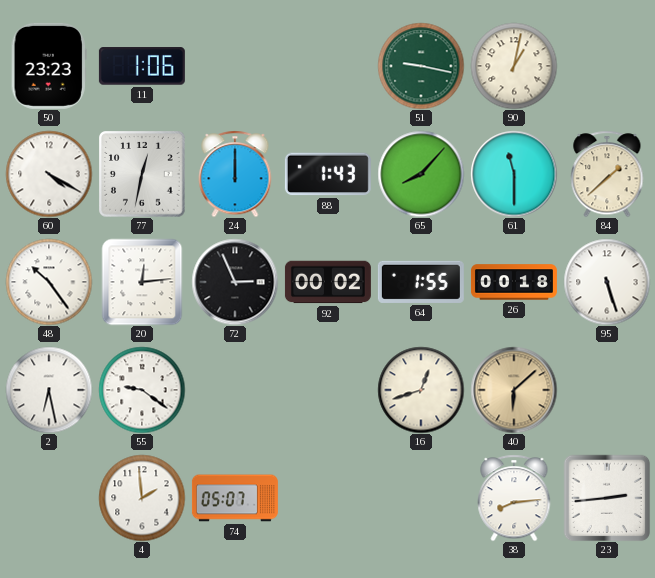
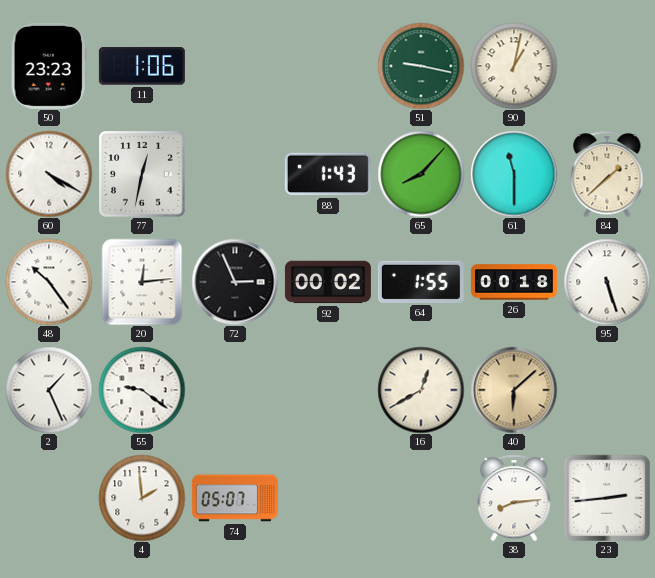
24: 12:00 -> none
2: 6:28 -> 1:26
16: 12:42 -> 12:40
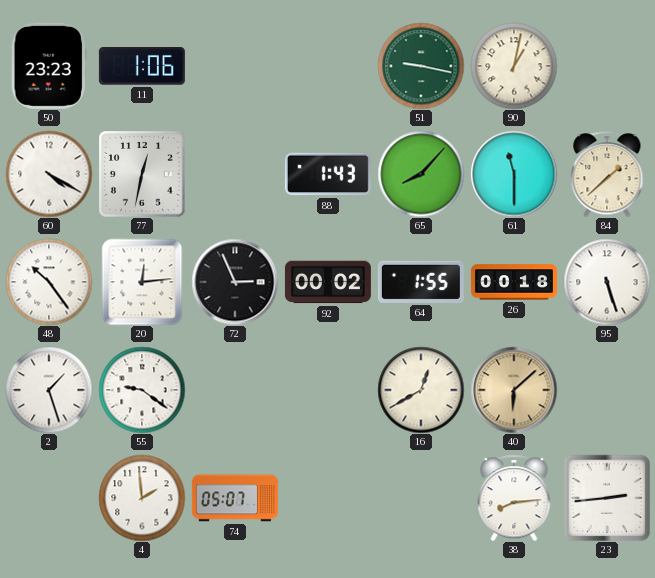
2: 1:26 -> 1:27
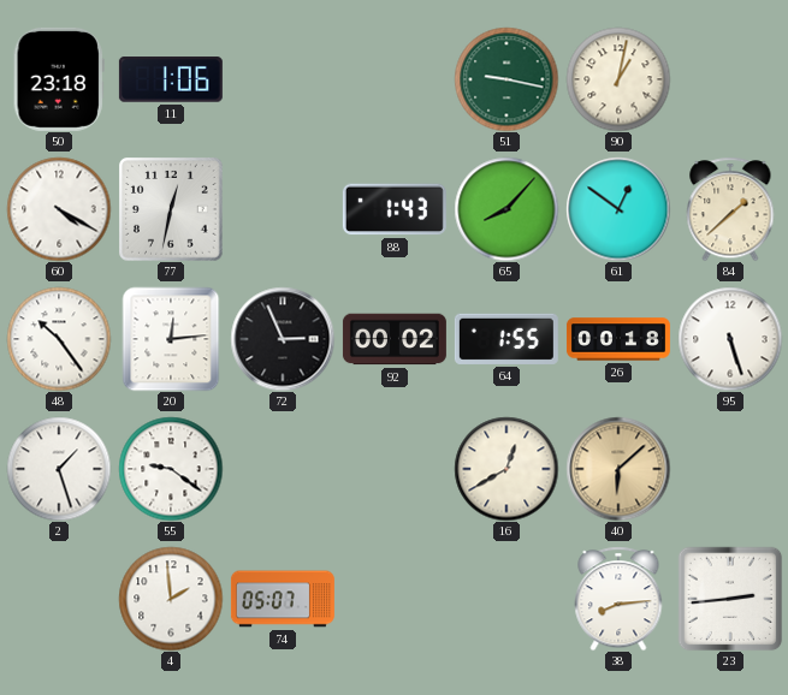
50: 23:23 -> 23:18
61: 11:30 -> 12:51
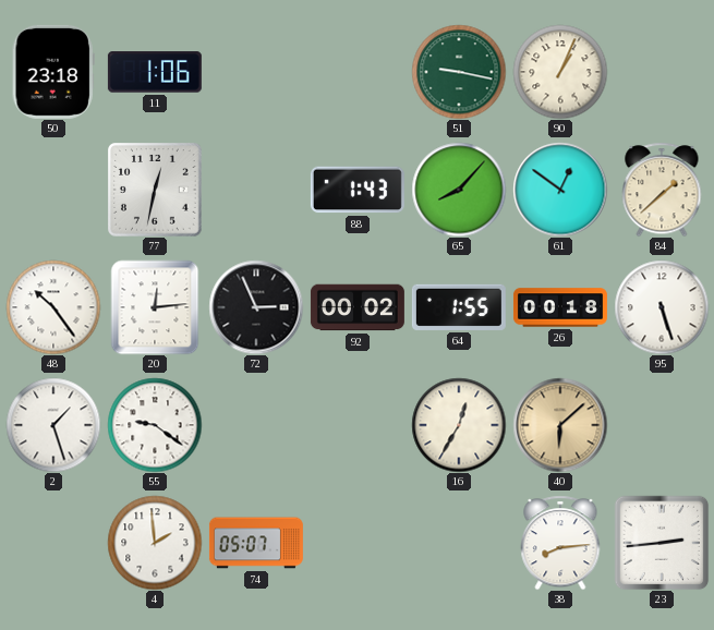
90: 1:02 -> 1:04
60: 4:20 -> none
16: 12:40 -> 12:35
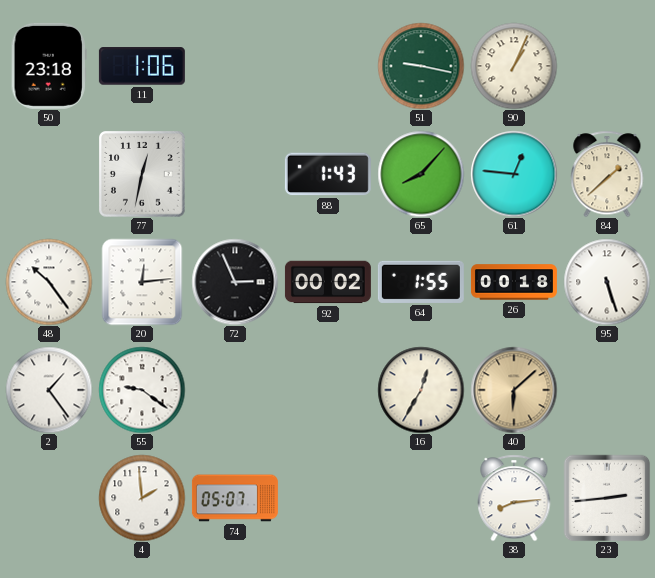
61: 12:51 -> 12:46
2: 1:27 -> 1:24
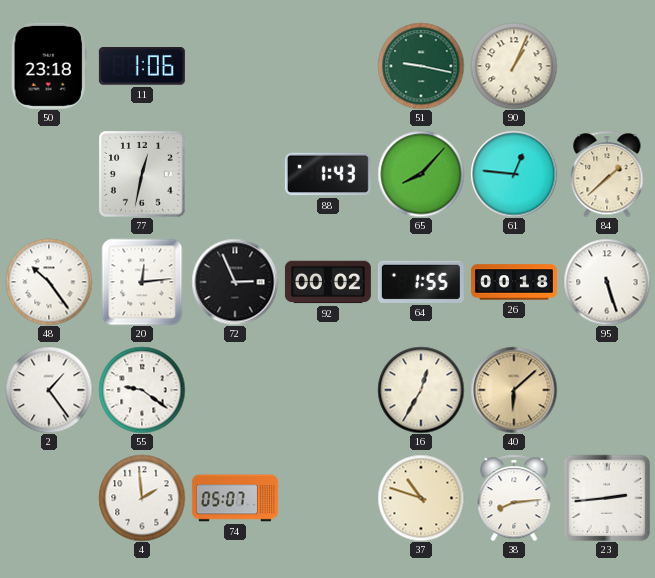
37: none -> 10:48
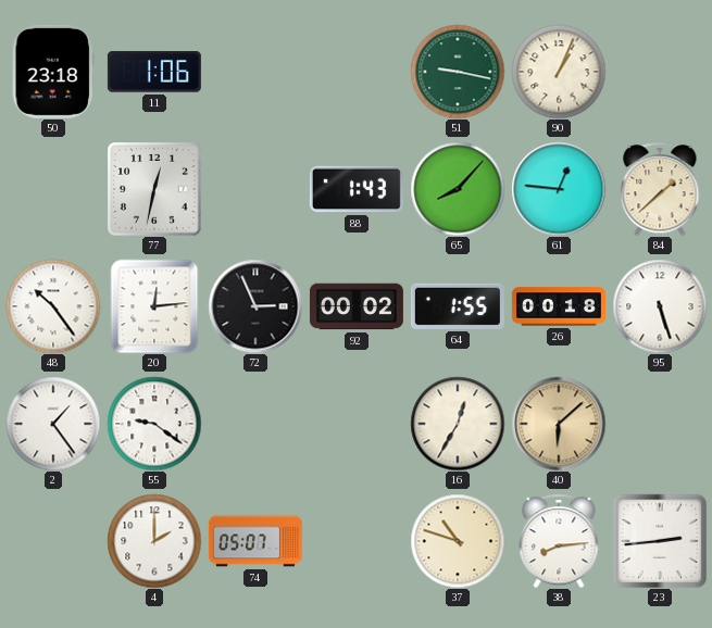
4: 1:59 -> 2:00
